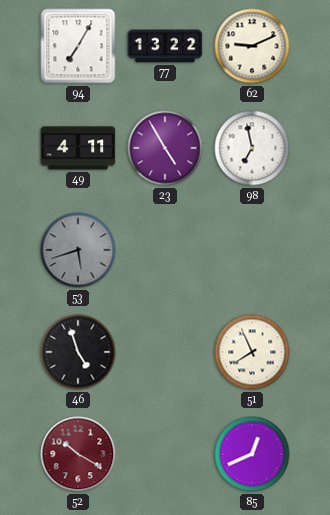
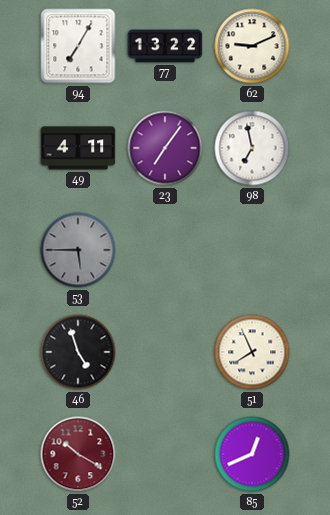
23: 4:55 -> 7:06
53: 5:42 -> 5:45
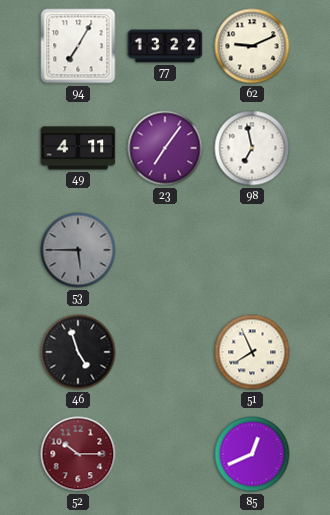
52: 10:20 -> 10:15
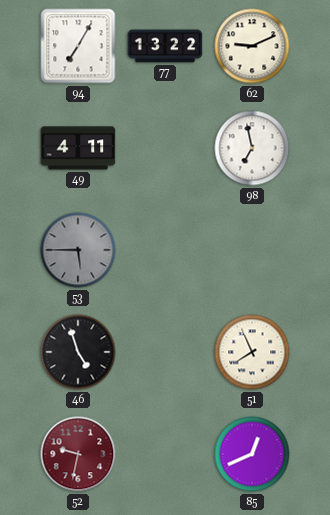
23: 7:06 -> none
52: 10:15 -> 9:32
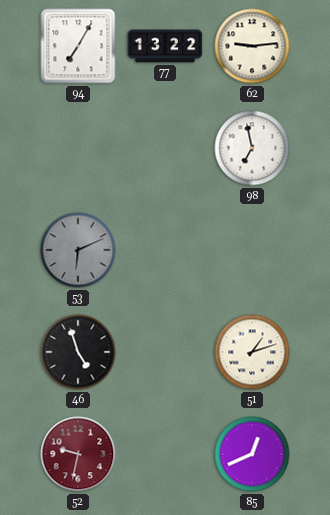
62: 9:11 -> 9:14
49: 4:11 -> none
53: 5:45 -> 6:11
51: 7:56 -> 1:12
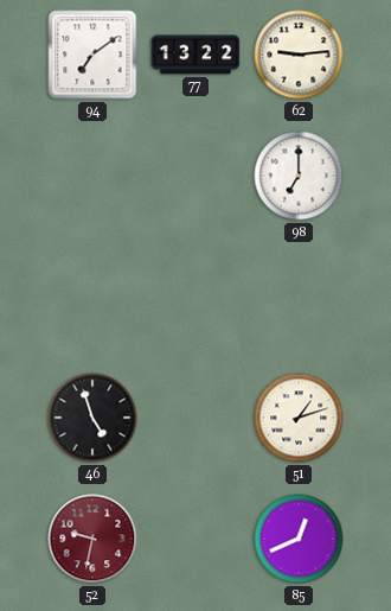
94: 7:05 -> 7:09
98: 6:58 -> 7:00
53: 6:11 -> none
